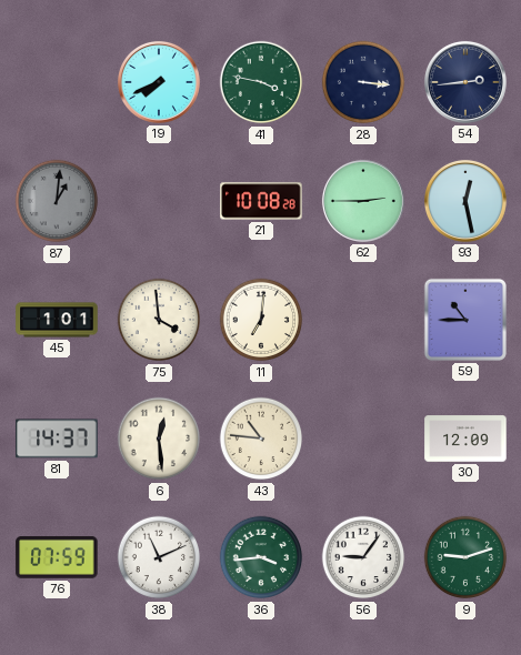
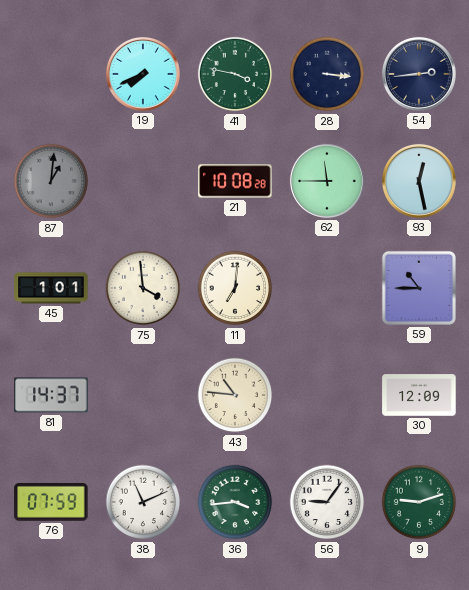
62: 2:45 -> 11:45
6: 12:29 -> none
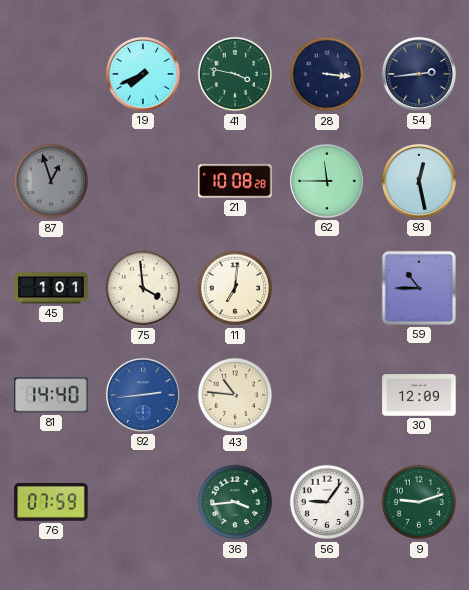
87: 1:01 -> 12:57
81: 14:37 -> 14:40
92: none -> 2:44
38: 11:11 -> none
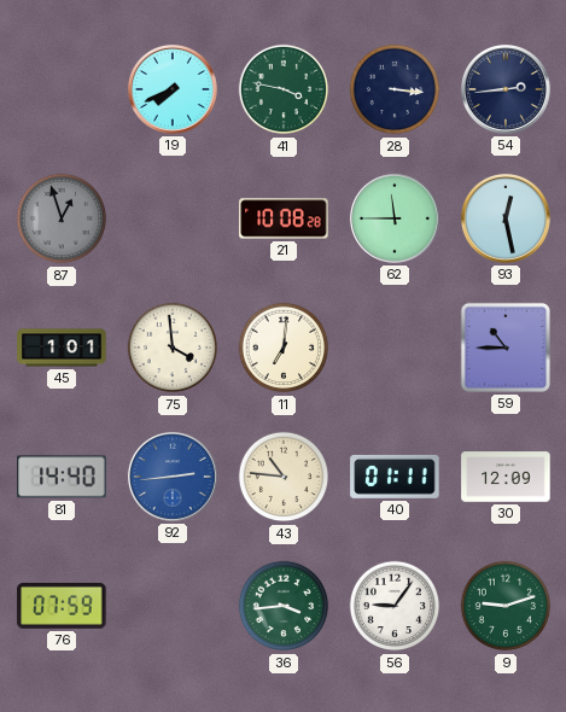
40: none -> 01:11
